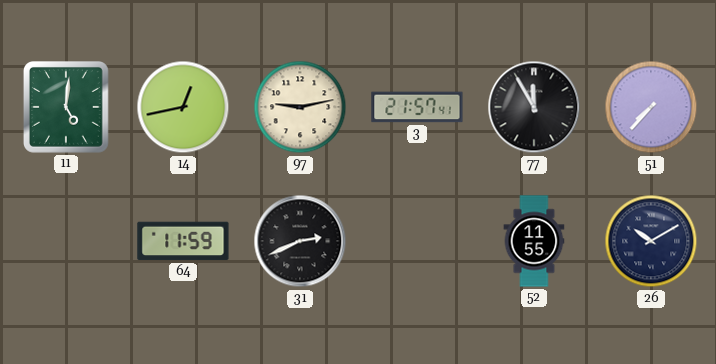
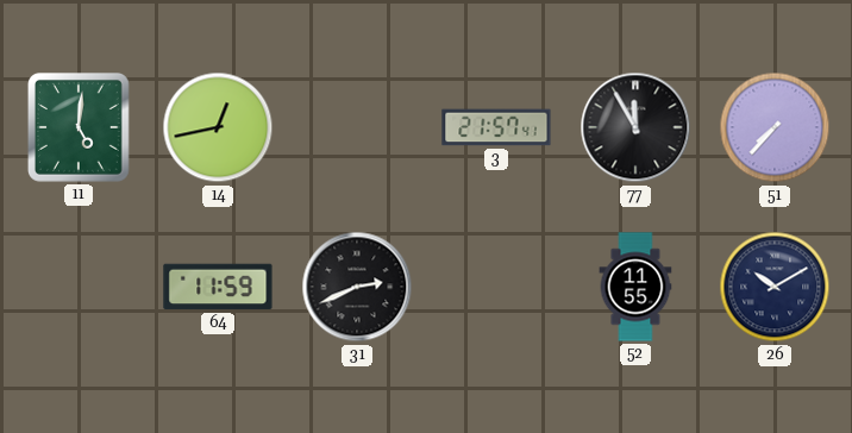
97: 9:13 -> none
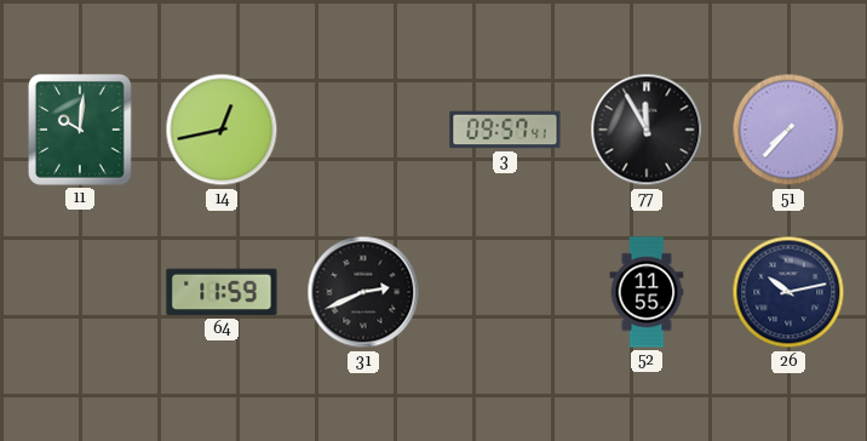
11: 5:01 -> 10:01
3: 21:57 -> 09:57
26: 10:10 -> 10:13
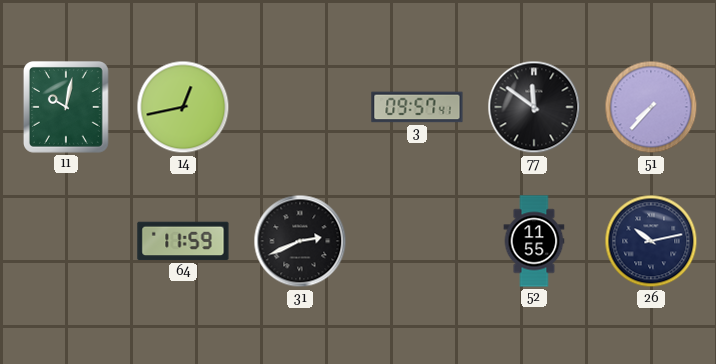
11: 10:01 -> 10:02
77: 11:55 -> 11:51
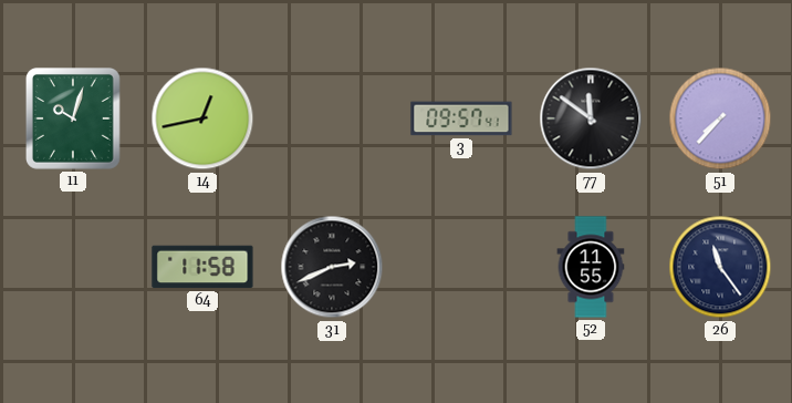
11: 10:02 -> 10:03
64: 11:59 -> 11:58
26: 10:13 -> 11:24
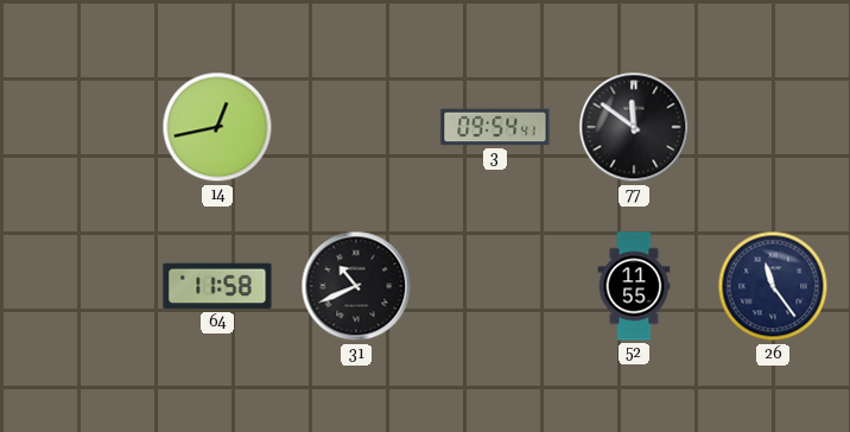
11: 10:03 -> none
3: 09:57 -> 09:54
51: 7:37 -> none
31: 2:41 -> 10:41
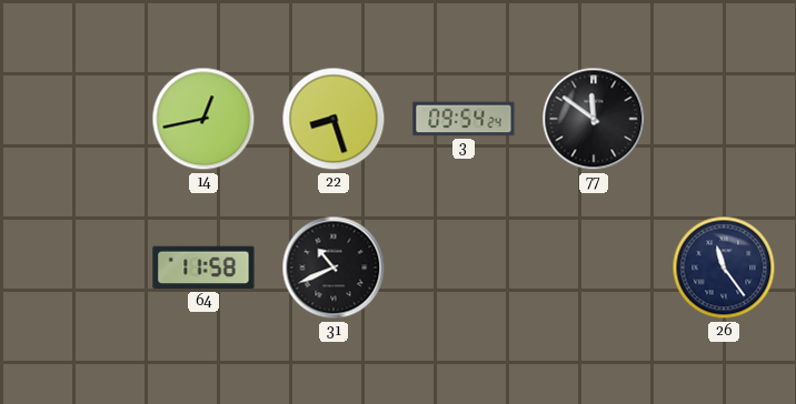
22: none -> 8:27
3: 09:54:41 -> 09:54:24
52: 11:55 -> none
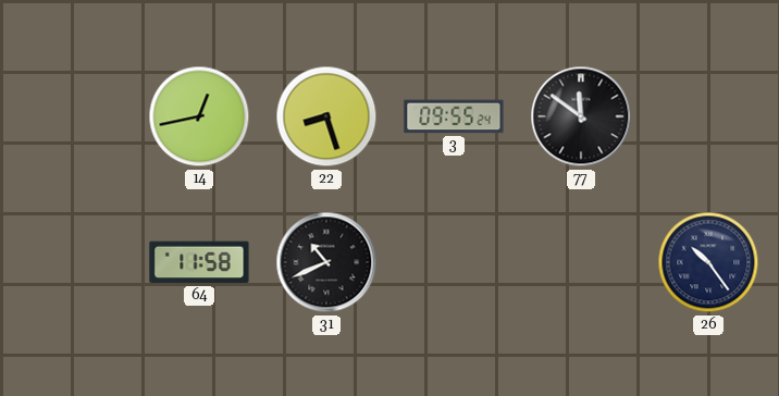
3: 09:54 -> 09:55
26: 11:24 -> 10:24
